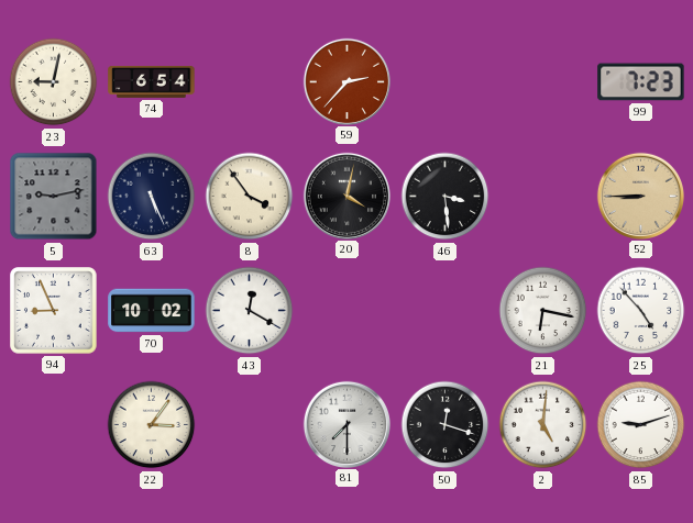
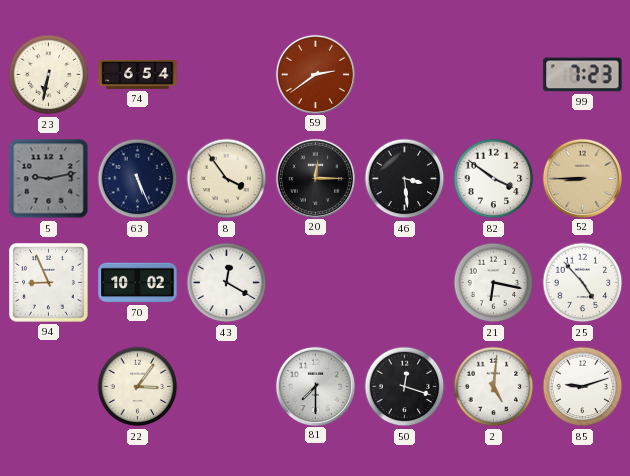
23: 9:02 -> 6:32
59: 2:37 -> 2:39
20: 4:02 -> 12:15
82: none -> 3:51
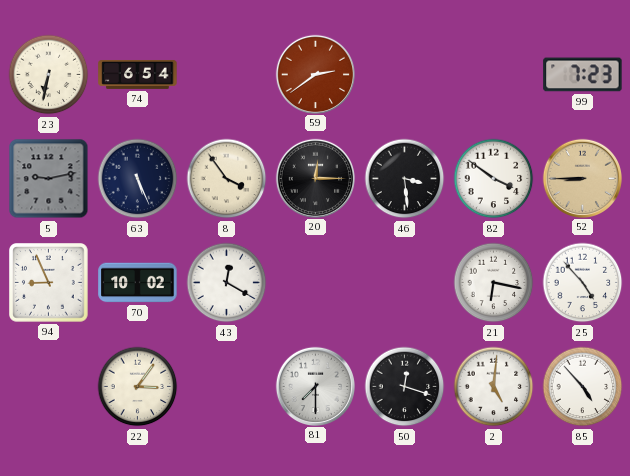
85: 9:12 -> 4:53
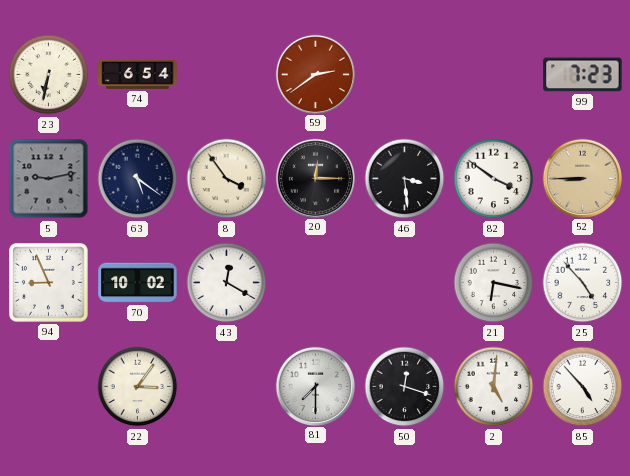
63: 5:26 -> 5:21
